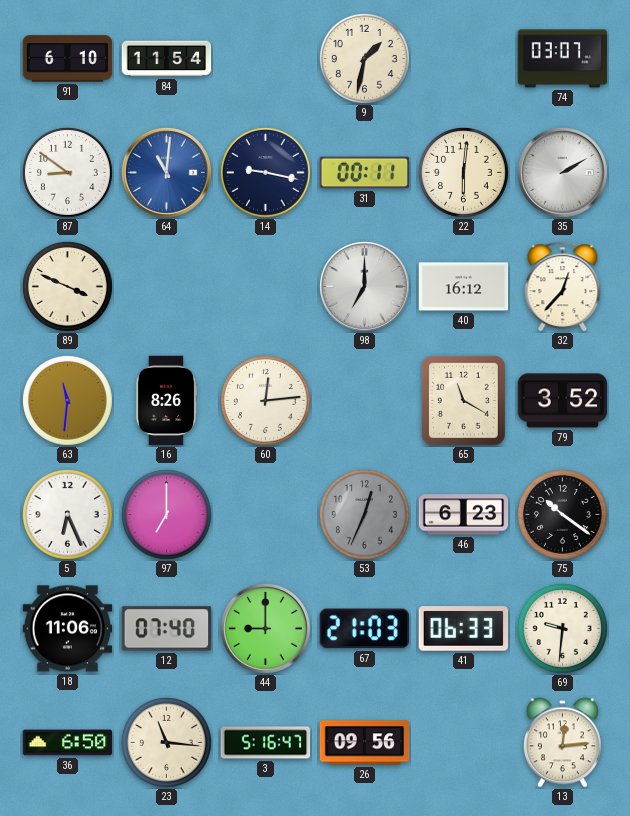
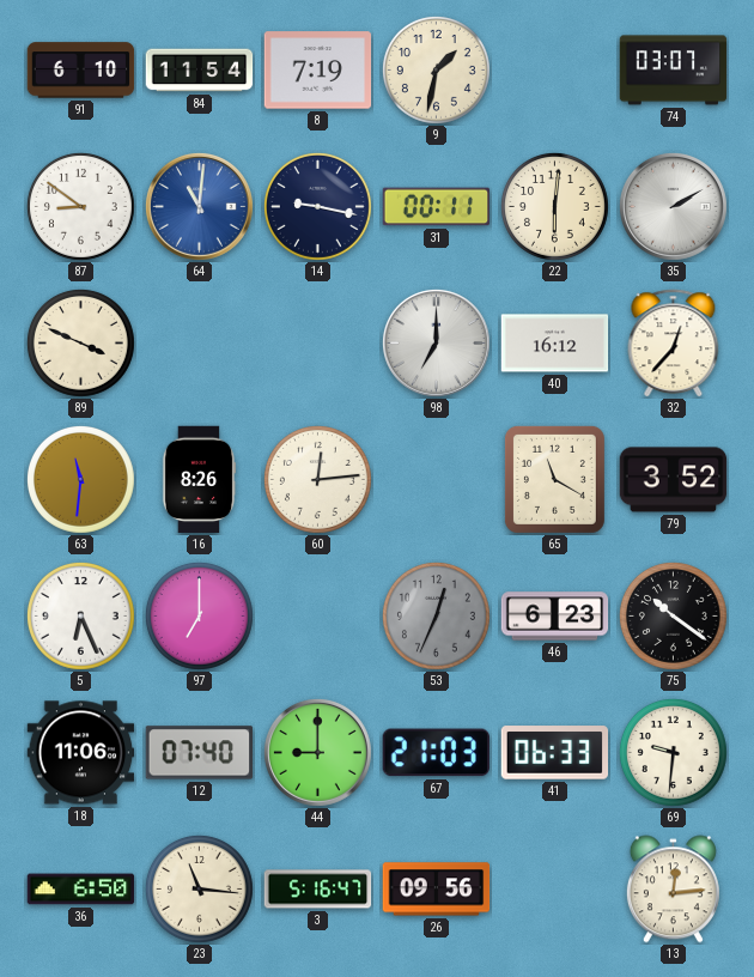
8: none -> 7:19
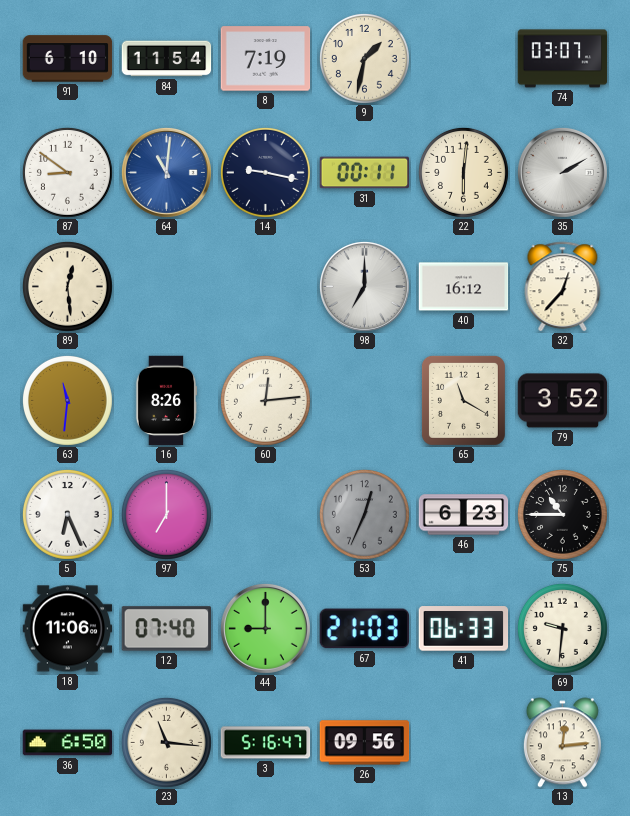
89: 3:49 -> 12:29
75: 10:21 -> 10:45
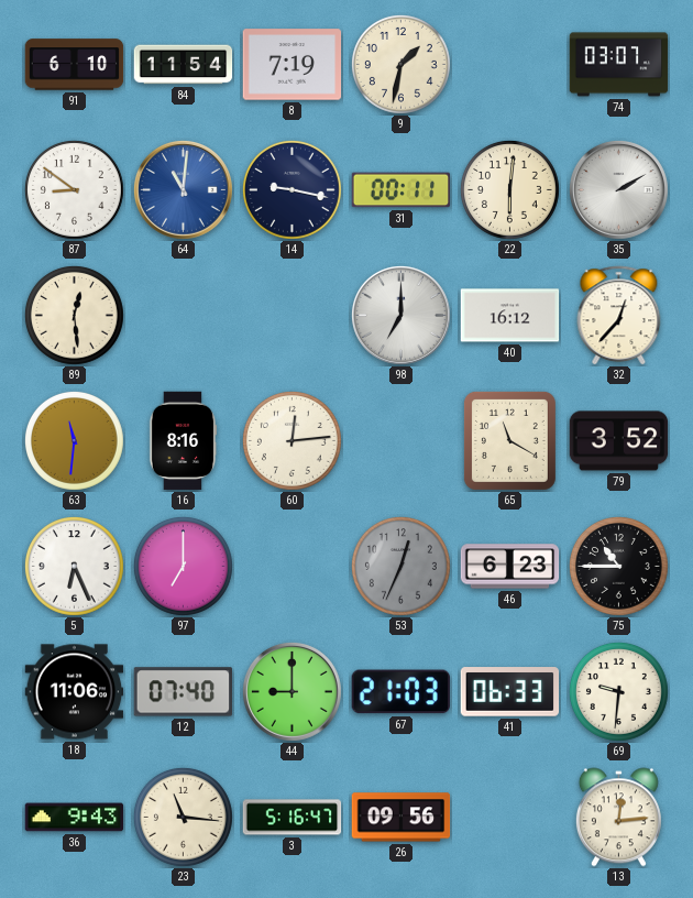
16: 8:26 -> 8:16
36: 6:50 -> 9:43
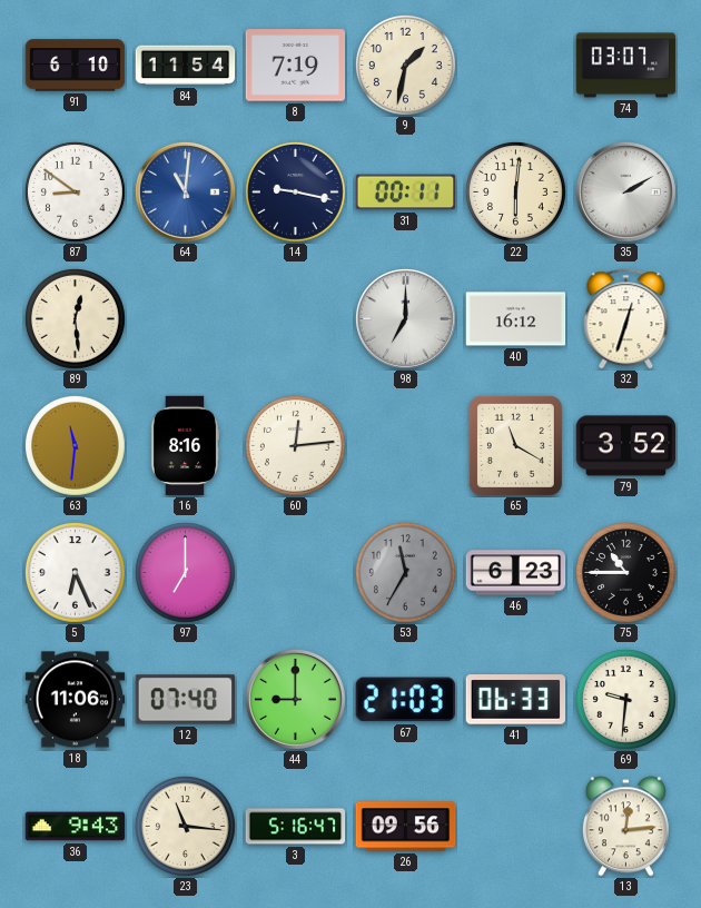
32: 12:37 -> 12:33
53: 12:34 -> 11:35
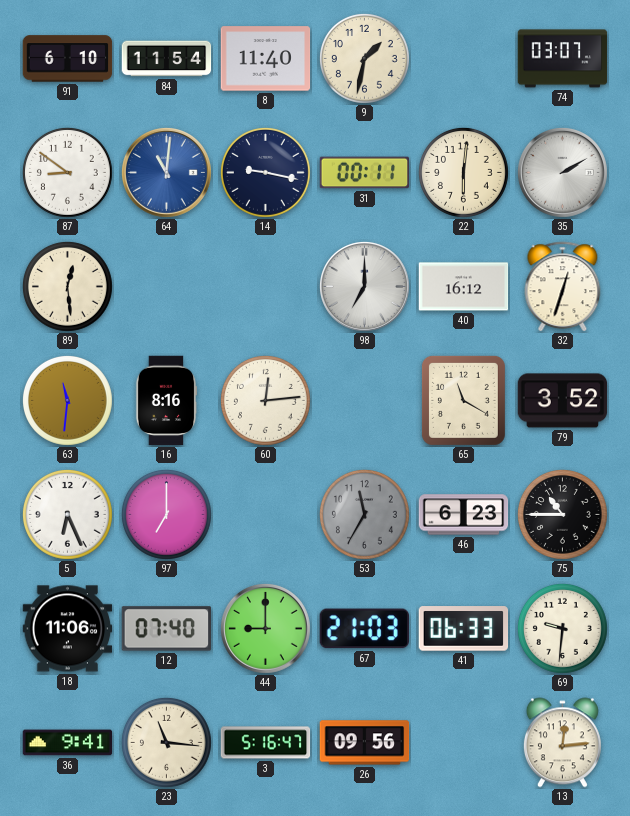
8: 7:19 -> 11:40
36: 9:43 -> 9:41
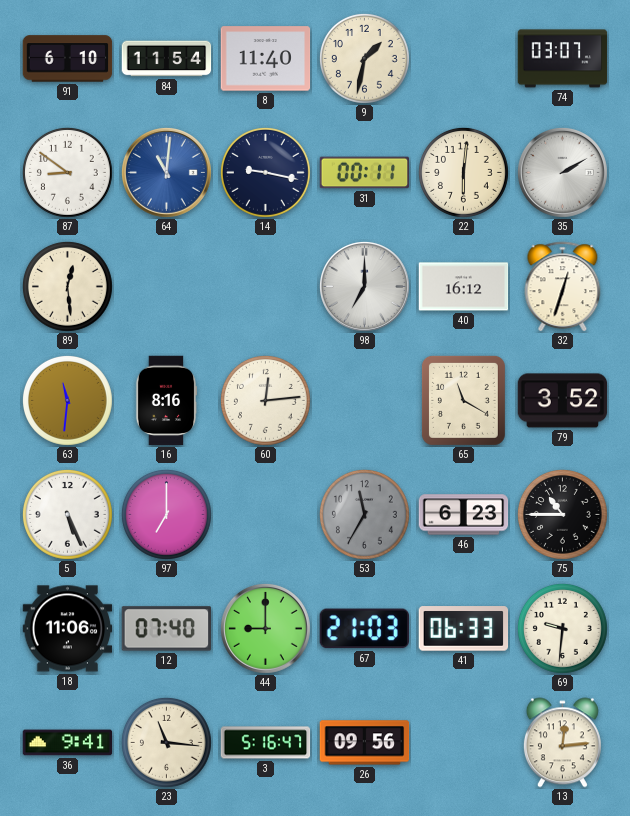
5: 6:26 -> 5:26
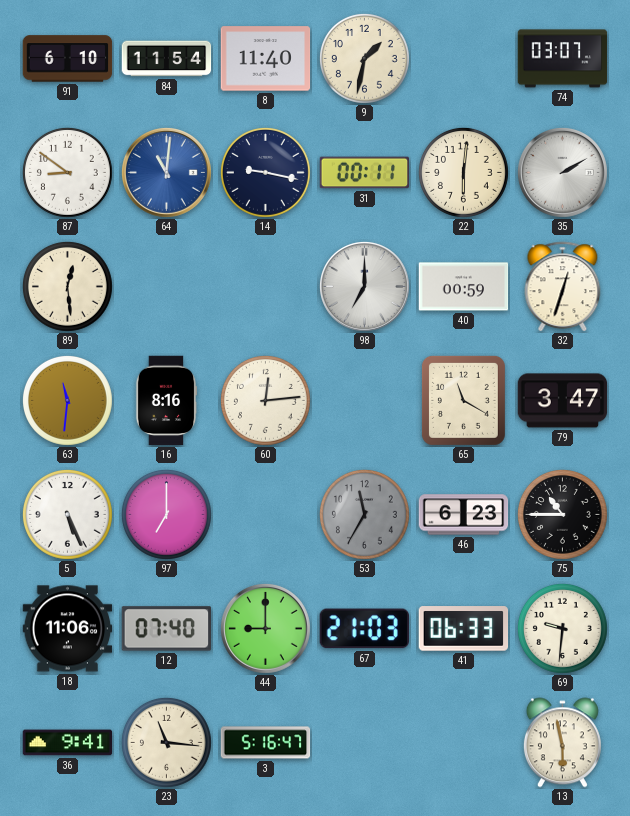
40: 16:12 -> 00:59
79: 3:52 -> 3:47
26: 09:56 -> none
13: 12:14 -> 5:58
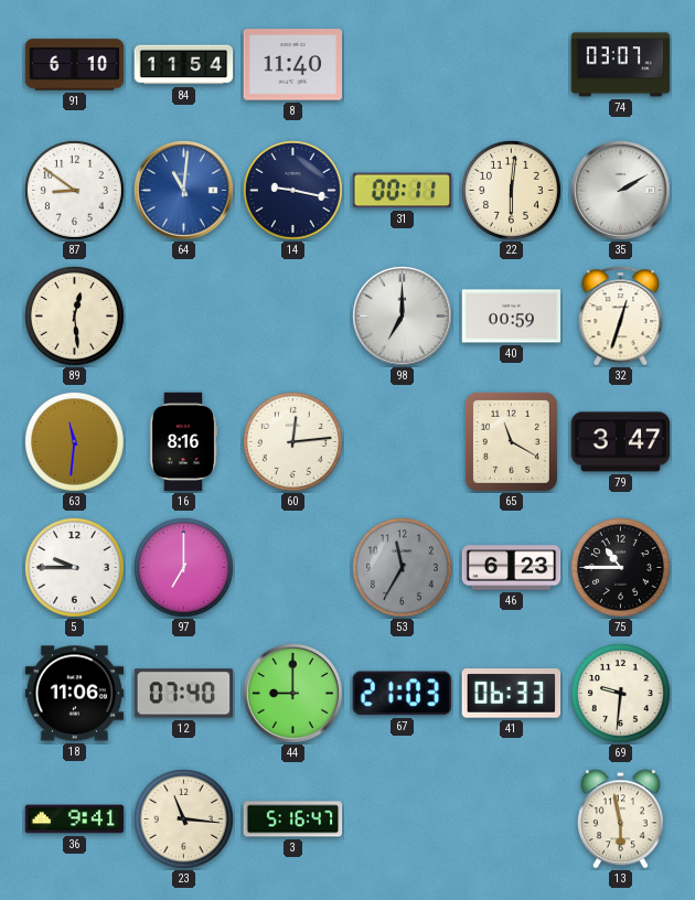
9: 1:32 -> none
5: 5:26 -> 9:45
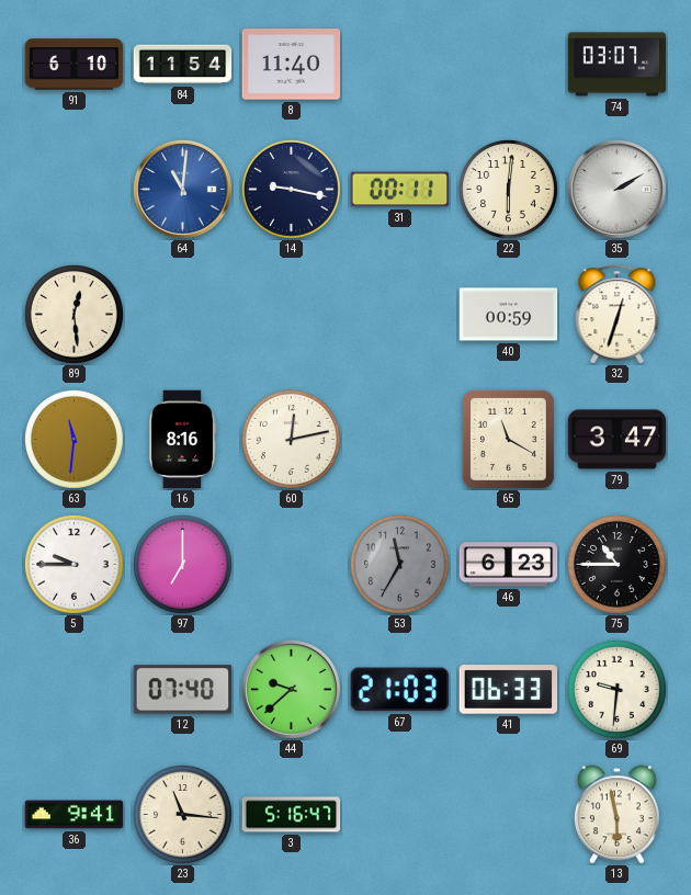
87: 8:51 -> none
98: 7:00 -> none
60: 12:14 -> 12:13
18: 11:06 -> none
44: 9:00 -> 9:38
